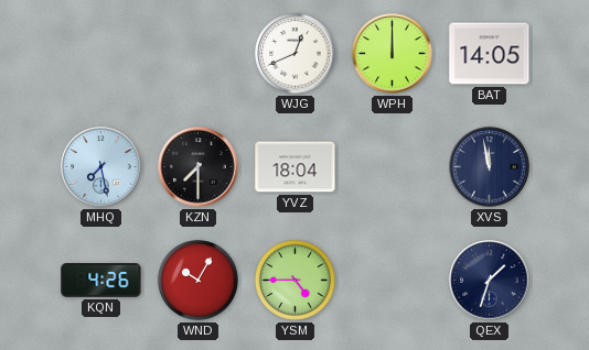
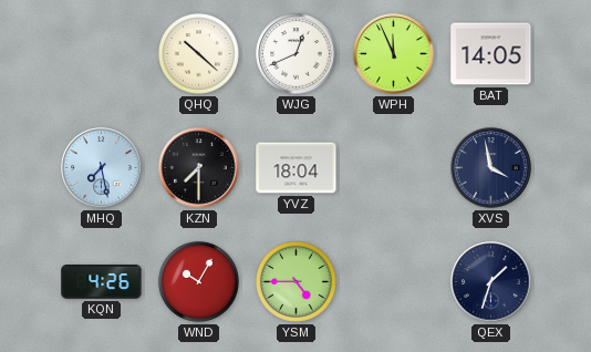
QHQ: none -> 10:22
WPH: 12:00 -> 11:56
XVS: 11:58 -> 3:58
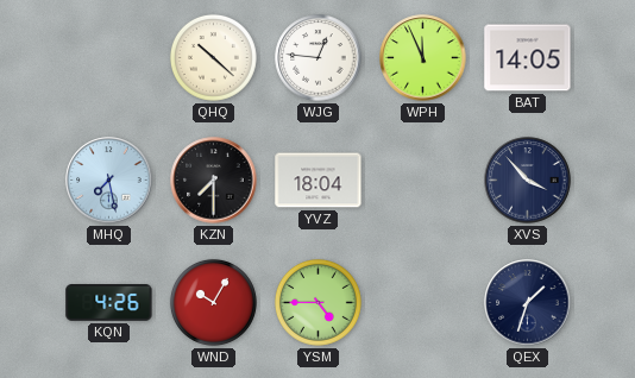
WJG: 12:41 -> 12:46
XVS: 3:58 -> 3:53
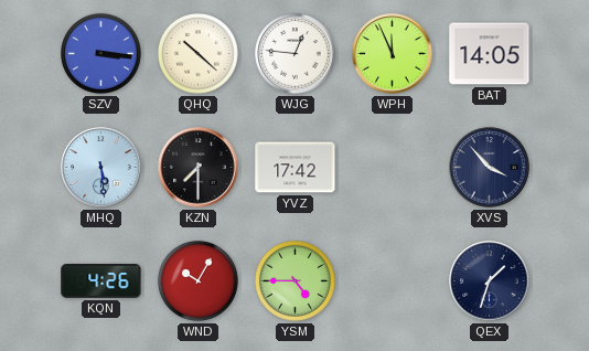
SZV: none -> 3:16
MHQ: 7:28 -> 5:29
YVZ: 18:04 -> 17:42
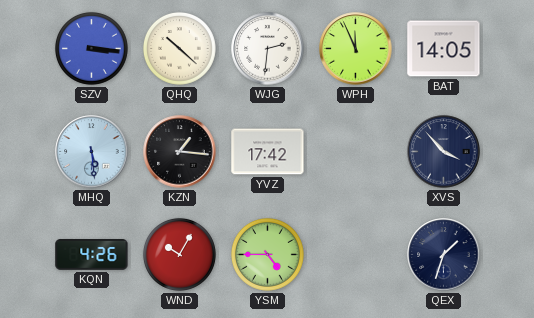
WJG: 12:46 -> 2:31
KZN: 7:30 -> 1:16
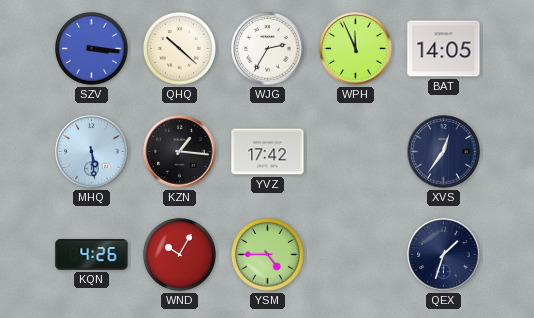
WJG: 2:31 -> 2:35
XVS: 3:53 -> 12:36
